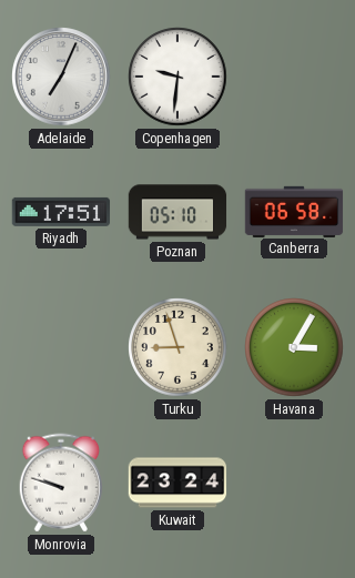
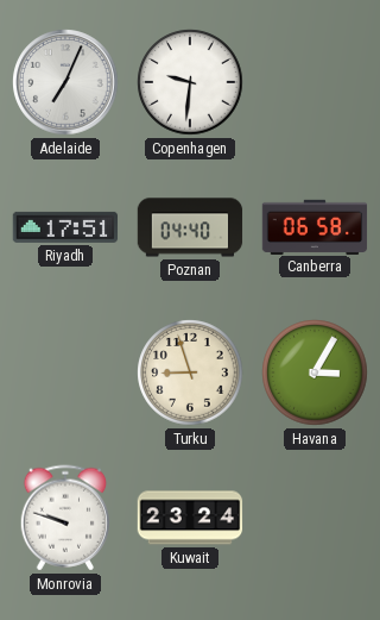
Poznan: 05:10 -> 04:40
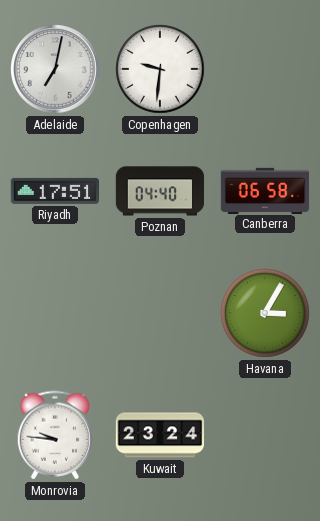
Adelaide: 7:04 -> 7:02
Turku: 8:57 -> none
Monrovia: 9:48 -> 9:46
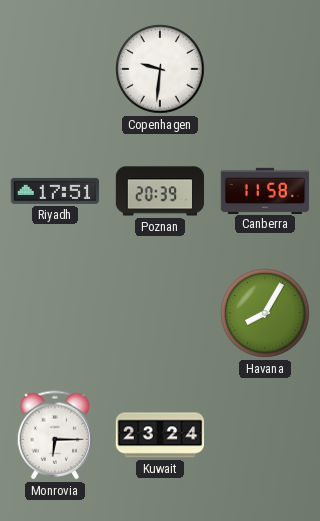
Adelaide: 7:02 -> none
Poznan: 04:40 -> 20:39
Canberra: 06:58 -> 11:58
Havana: 3:05 -> 8:05
Monrovia: 9:46 -> 6:15
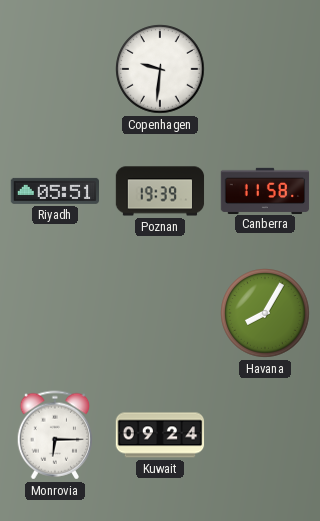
Riyadh: 17:51 -> 05:51
Poznan: 20:39 -> 19:39
Kuwait: 23:24 -> 09:24
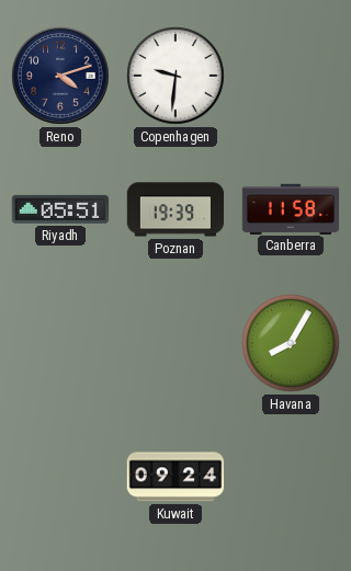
Reno: none -> 4:12
Monrovia: 6:15 -> none
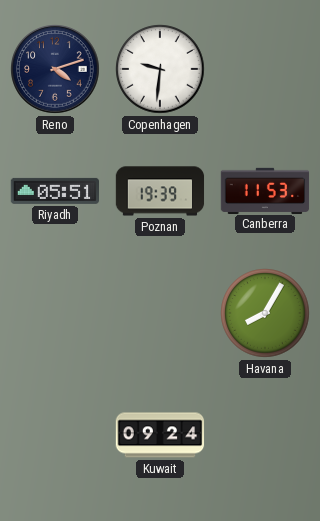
Canberra: 11:58 -> 11:53
